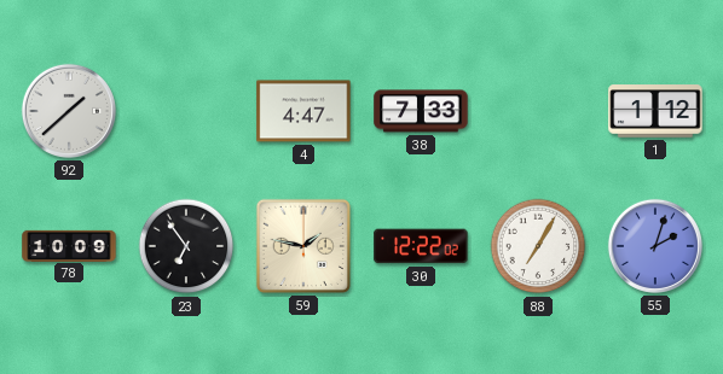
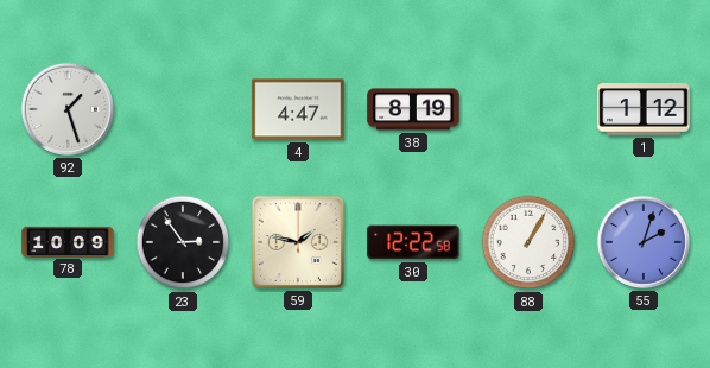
92: 1:38 -> 1:27
38: 7:33 -> 8:19
23: 6:54 -> 2:54
30: 12:22:02 -> 12:22:58
88: 7:05 -> 1:05
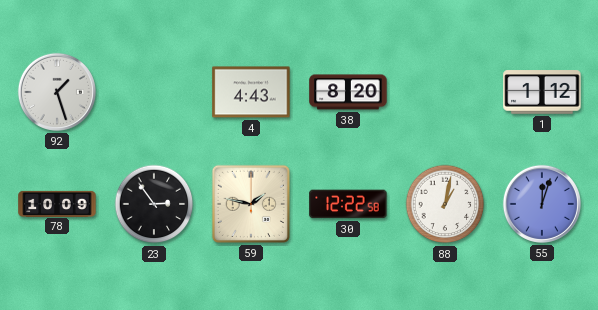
4: 4:47 -> 4:43
38: 8:19 -> 8:20
88: 1:05 -> 1:02
55: 2:03 -> 12:03
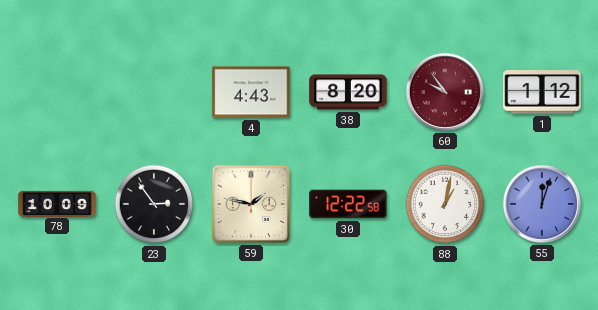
92: 1:27 -> none
60: none -> 9:54
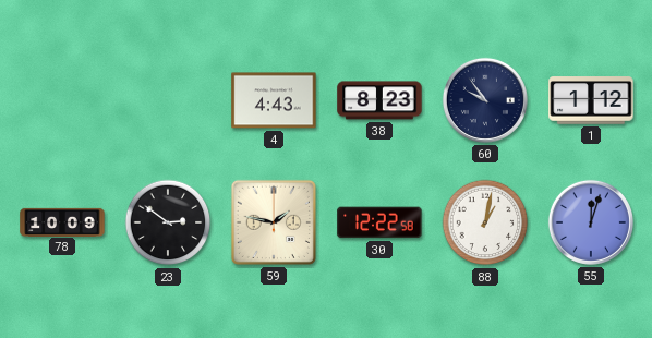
38: 8:20 -> 8:23
60 dial: burgundy -> navy
23: 2:54 -> 2:51
